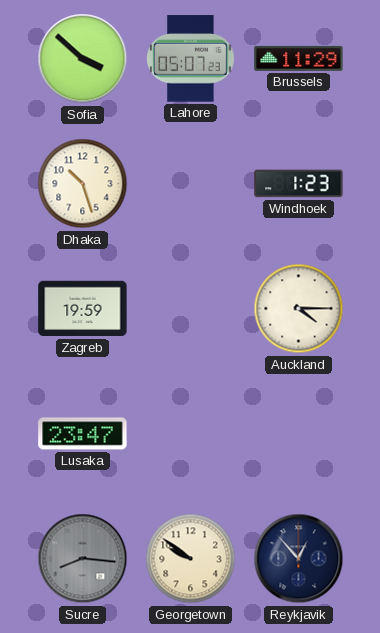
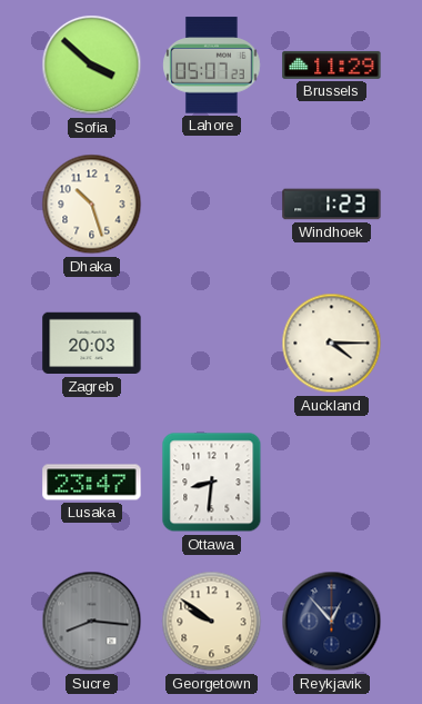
Zagreb: 19:59 -> 20:03
Ottawa: none -> 8:31
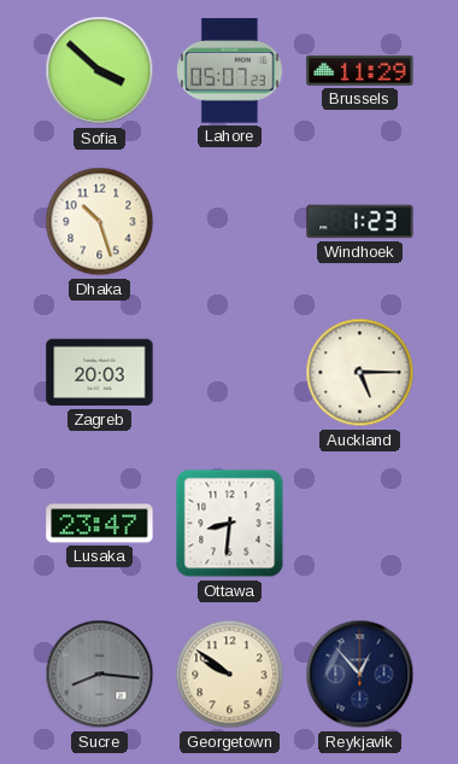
Auckland: 4:15 -> 5:15
